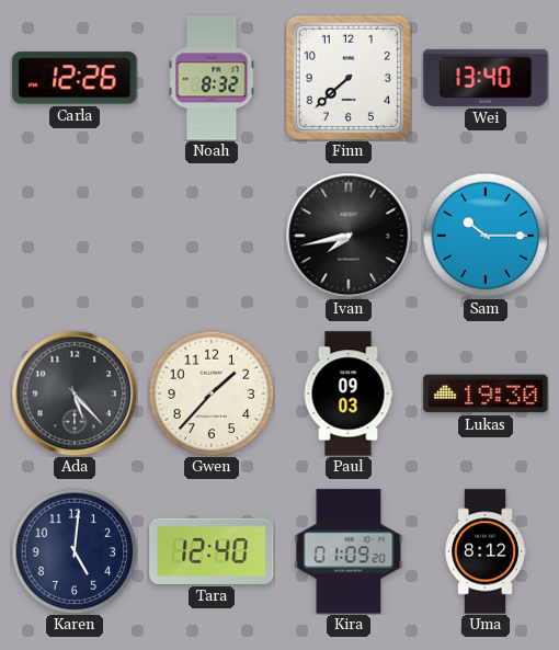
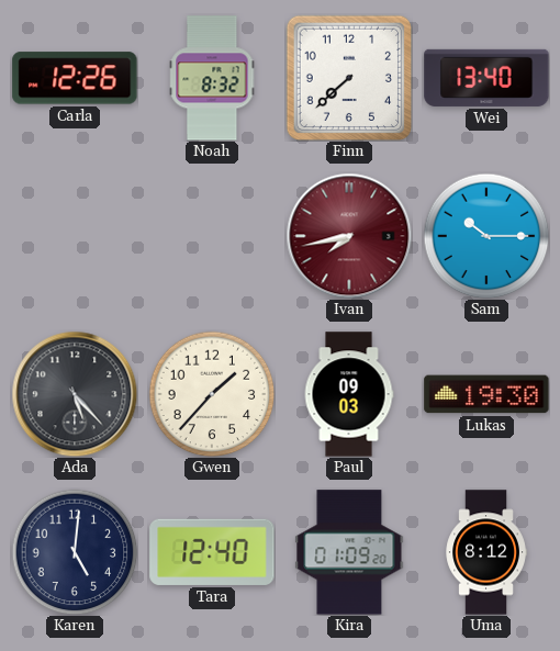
Ivan dial: black -> burgundy
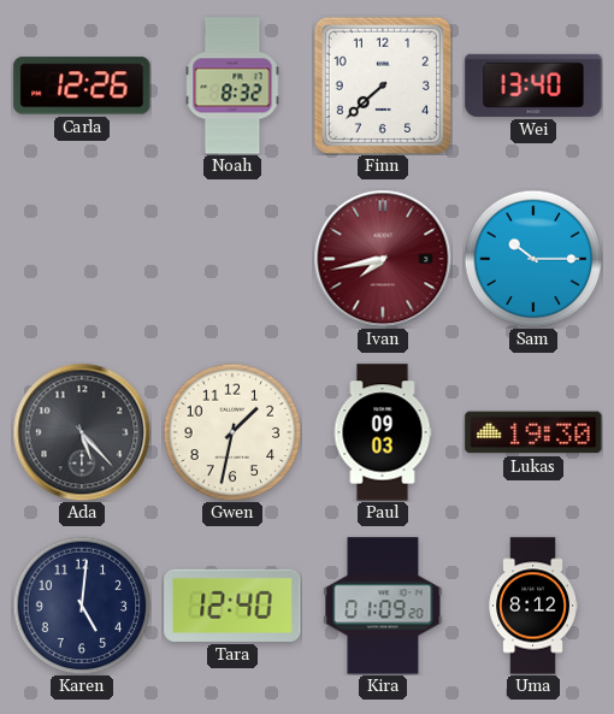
Gwen: 1:37 -> 1:32
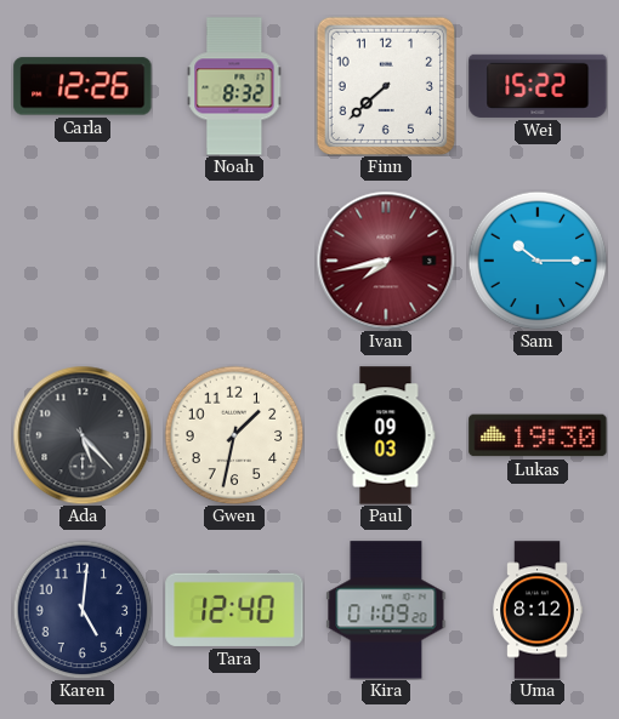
Wei: 13:40 -> 15:22
